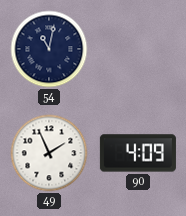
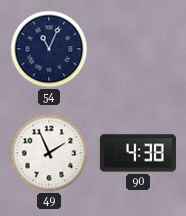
54: 11:02 -> 11:04
90: 4:09 -> 4:38
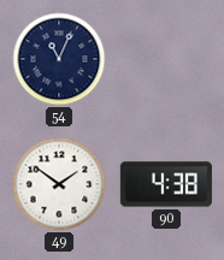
49: 1:56 -> 1:51
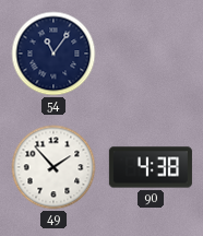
54: 11:04 -> 11:06
49: 1:51 -> 1:53
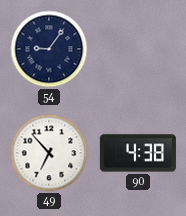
54: 11:06 -> 9:06
49: 1:53 -> 6:53
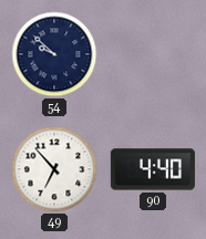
54: 9:06 -> 9:52
90: 4:38 -> 4:40
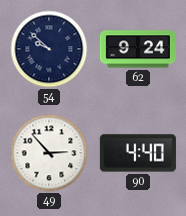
62: none -> 9:24
49: 6:53 -> 2:53
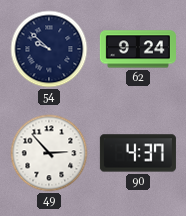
90: 4:40 -> 4:37
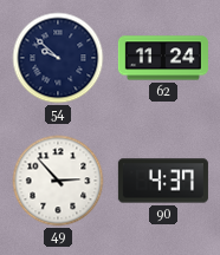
62: 9:24 -> 11:24
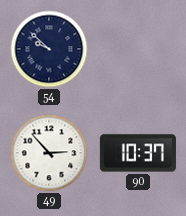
62: 11:24 -> none
90: 4:37 -> 10:37
